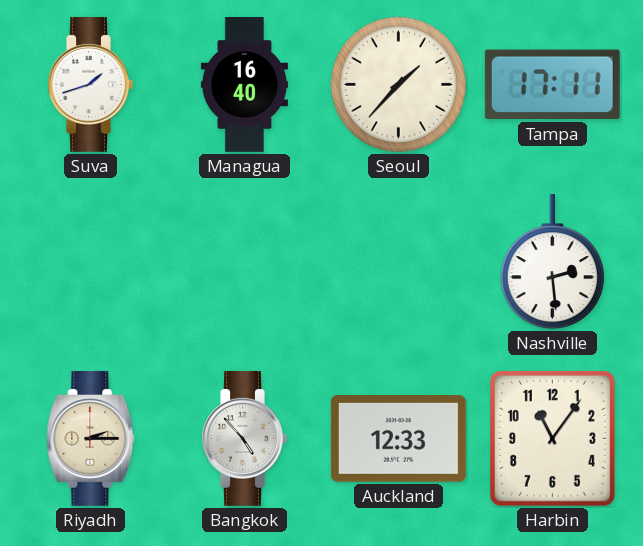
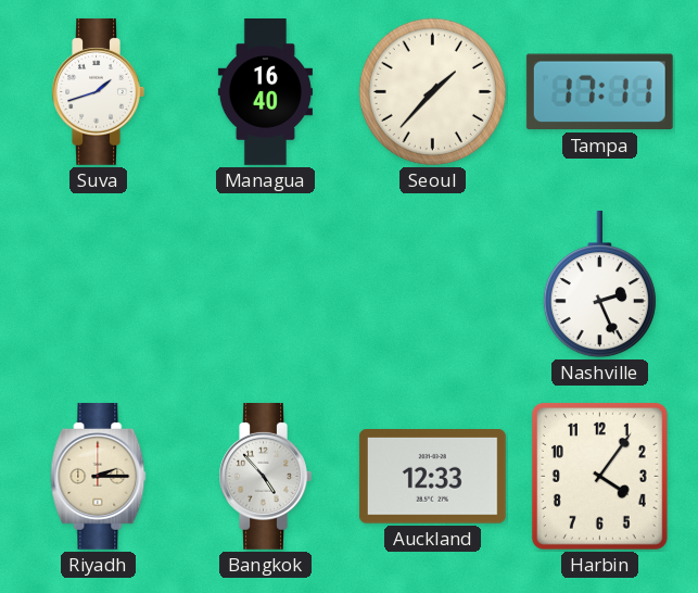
Nashville: 2:29 -> 2:26
Harbin: 11:06 -> 4:06
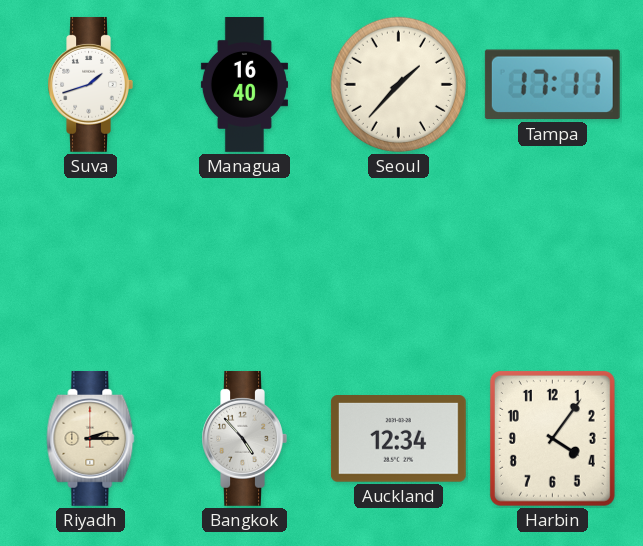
Nashville: 2:26 -> none
Auckland: 12:33 -> 12:34
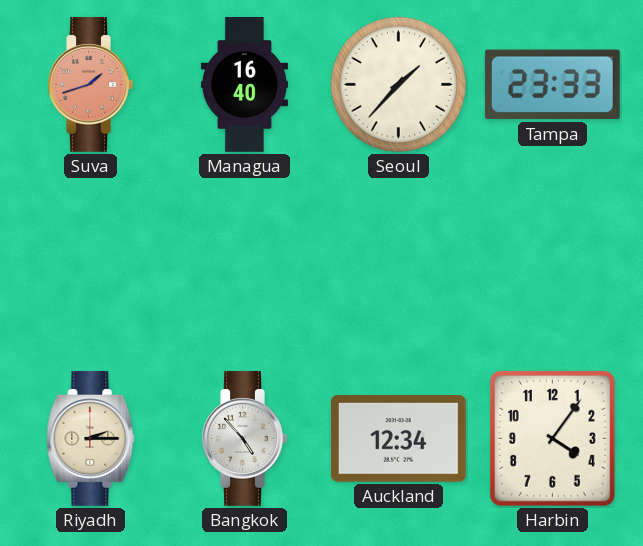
Suva dial: white -> salmon
Tampa: 17:11 -> 23:33
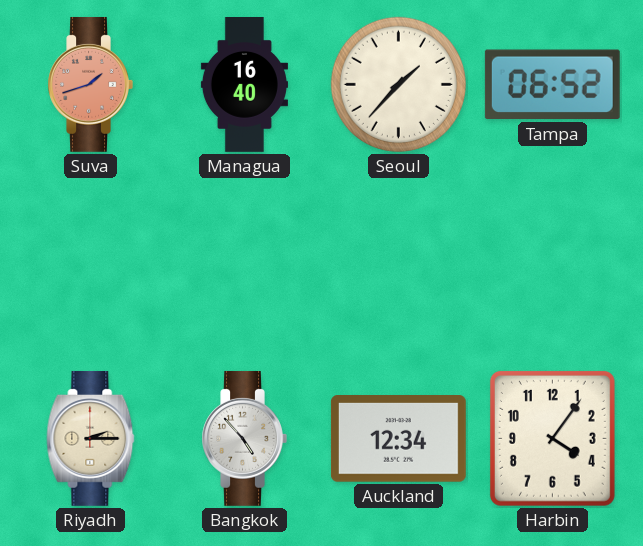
Tampa: 23:33 -> 06:52
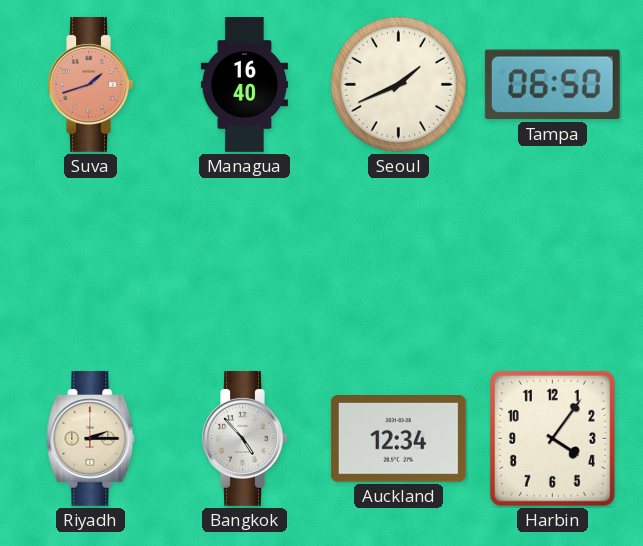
Seoul: 1:37 -> 1:41
Tampa: 06:52 -> 06:50
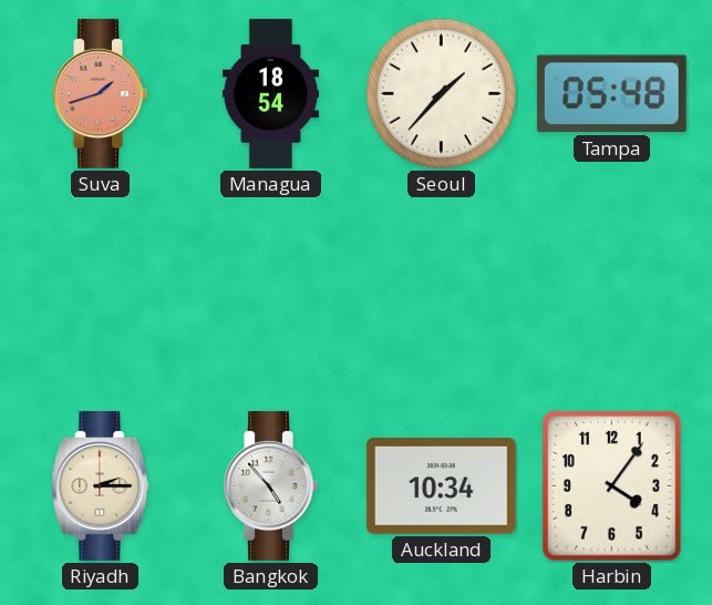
Managua: 16:40 -> 18:54
Seoul: 1:41 -> 1:37
Tampa: 06:50 -> 05:48
Auckland: 12:34 -> 10:34
